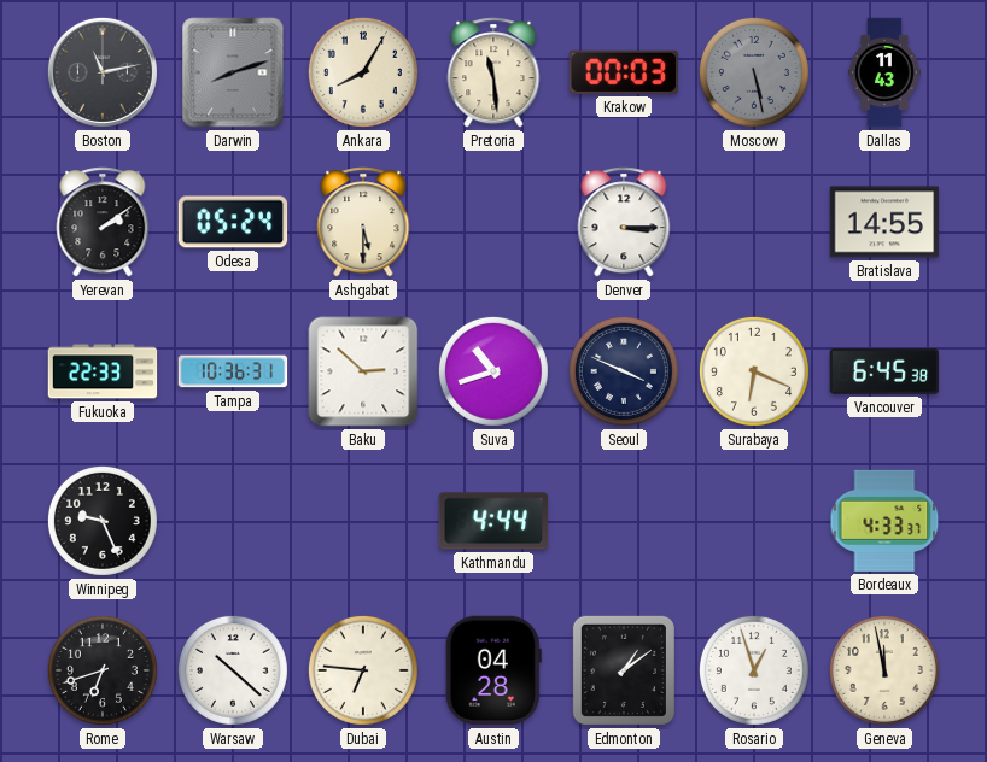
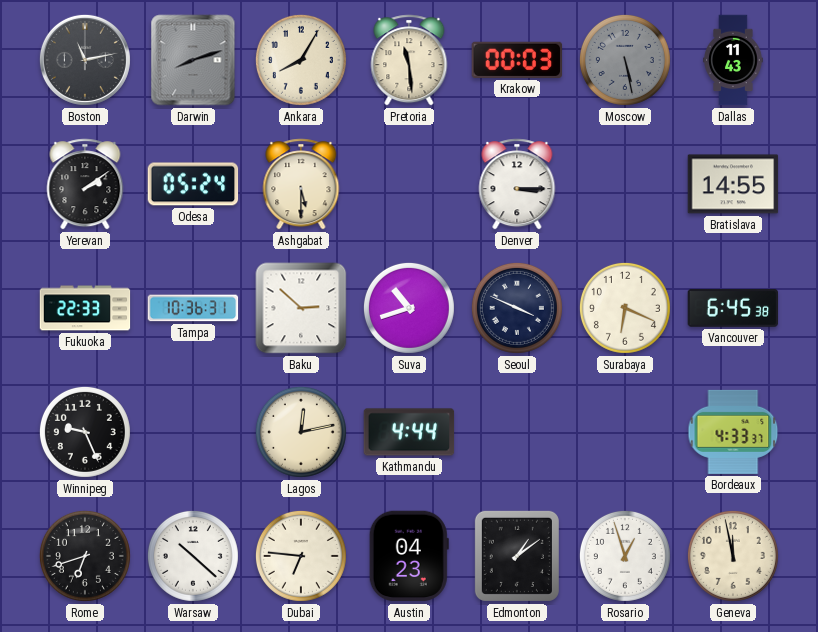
Lagos: none -> 12:13
Austin: 04:28 -> 04:23
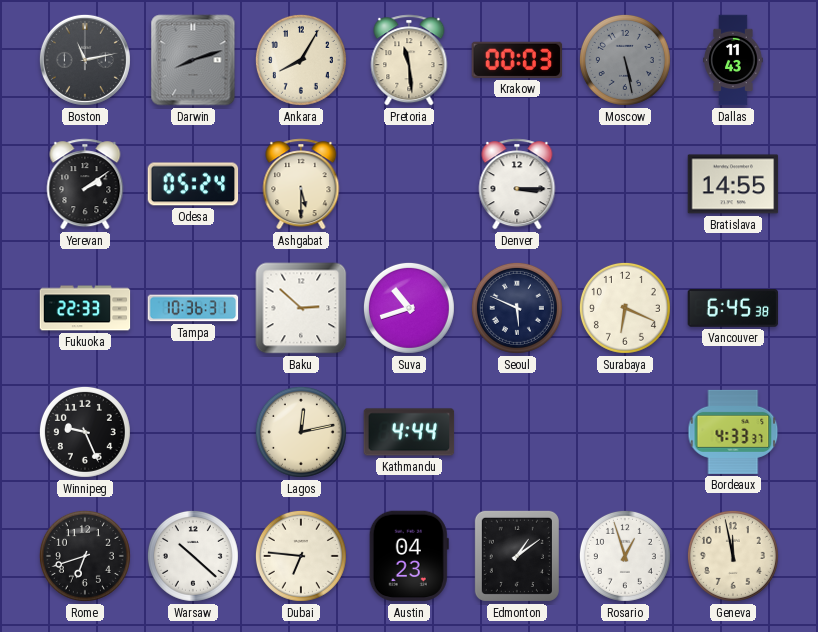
Seoul: 3:49 -> 5:49
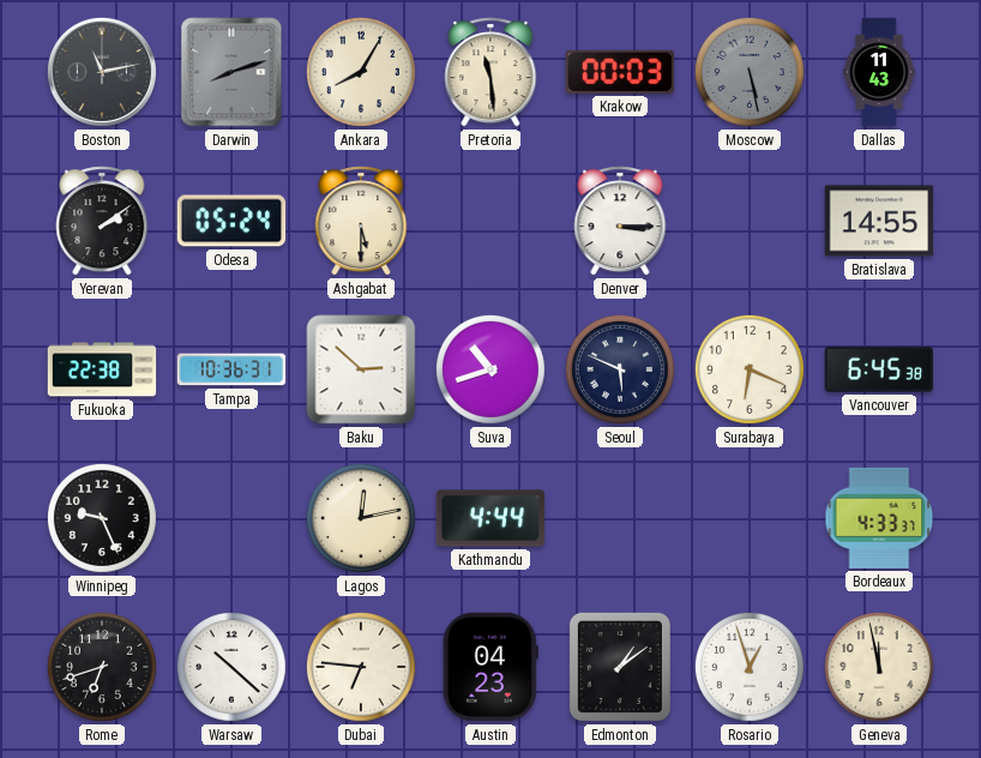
Fukuoka: 22:33 -> 22:38
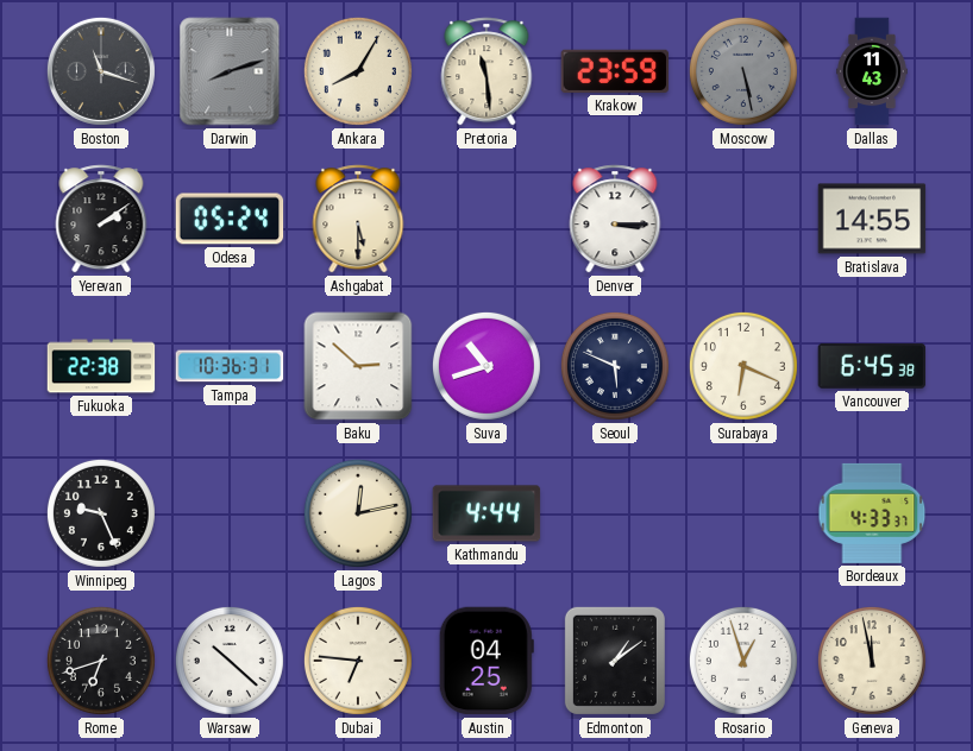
Boston: 11:13 -> 11:18
Krakow: 00:03 -> 23:59
Austin: 04:23 -> 04:25
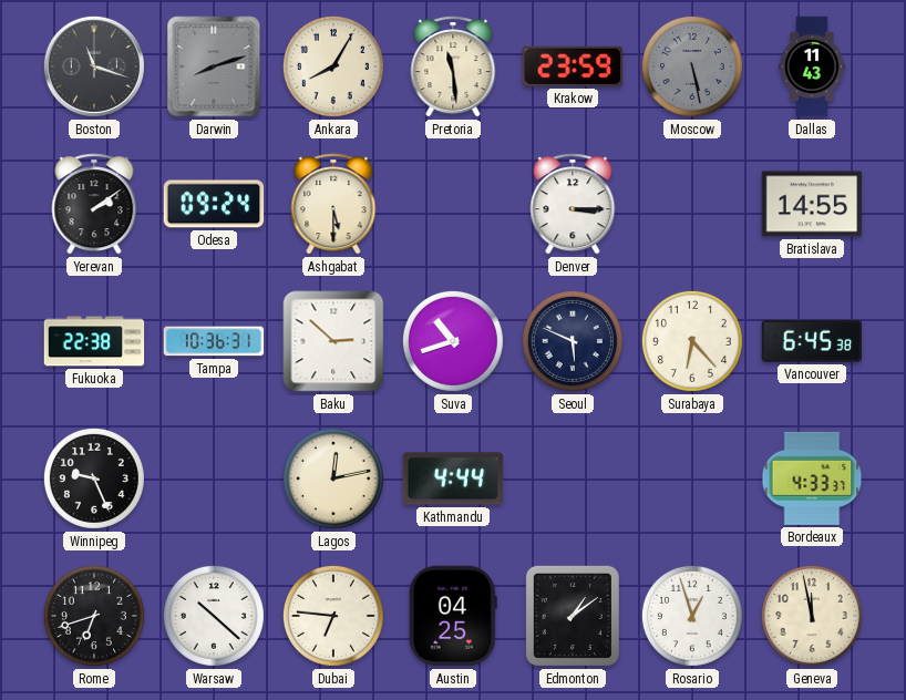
Odesa: 05:24 -> 09:24
Surabaya: 6:19 -> 6:23
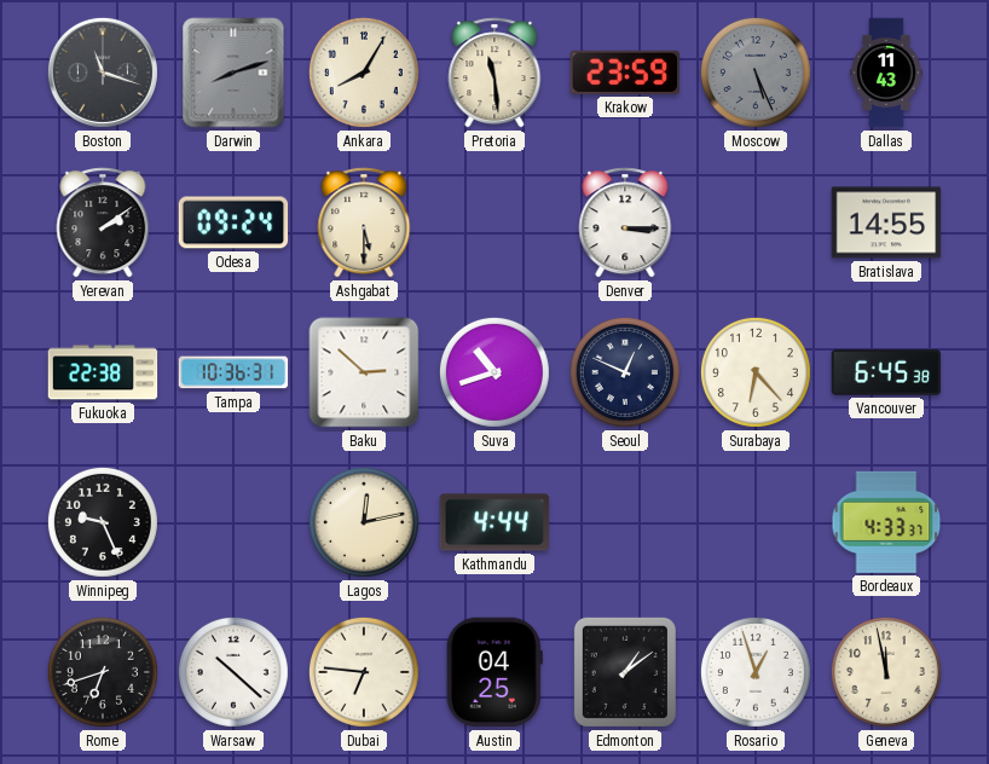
Moscow: 5:28 -> 5:26
Seoul: 5:49 -> 12:49
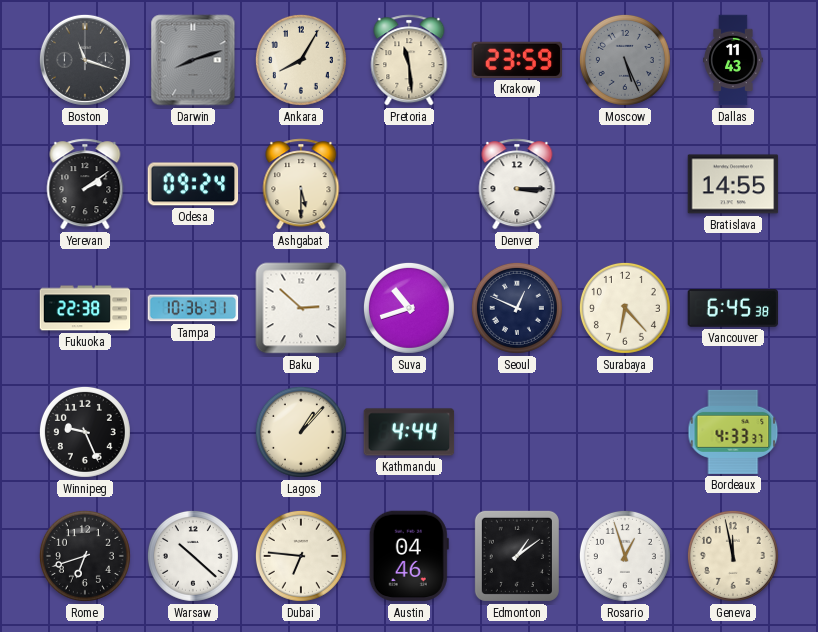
Lagos: 12:13 -> 1:07
Austin: 04:25 -> 04:46
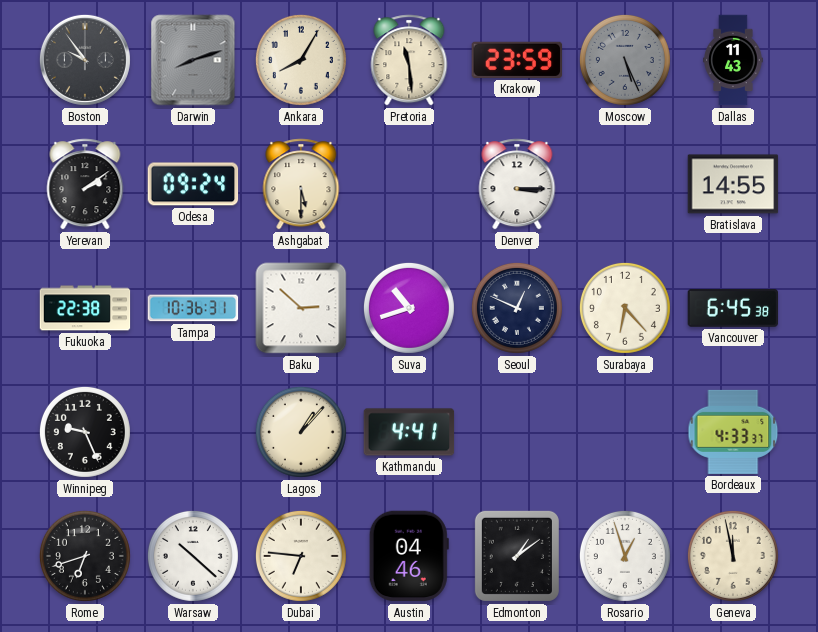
Boston: 11:18 -> 9:54
Kathmandu: 4:44 -> 4:41
